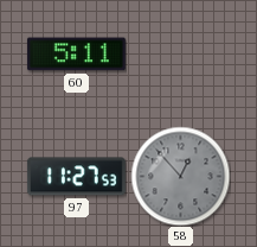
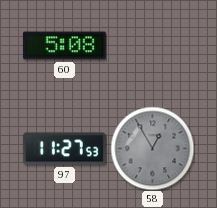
60: 5:11 -> 5:08
58: 12:53 -> 12:55
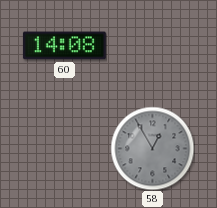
60: 5:08 -> 14:08
97: 11:27 -> none
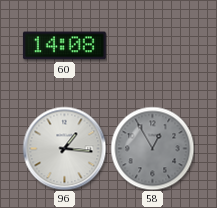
96: none -> 1:16
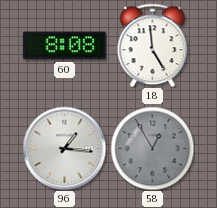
60: 14:08 -> 8:08
18: none -> 4:59
